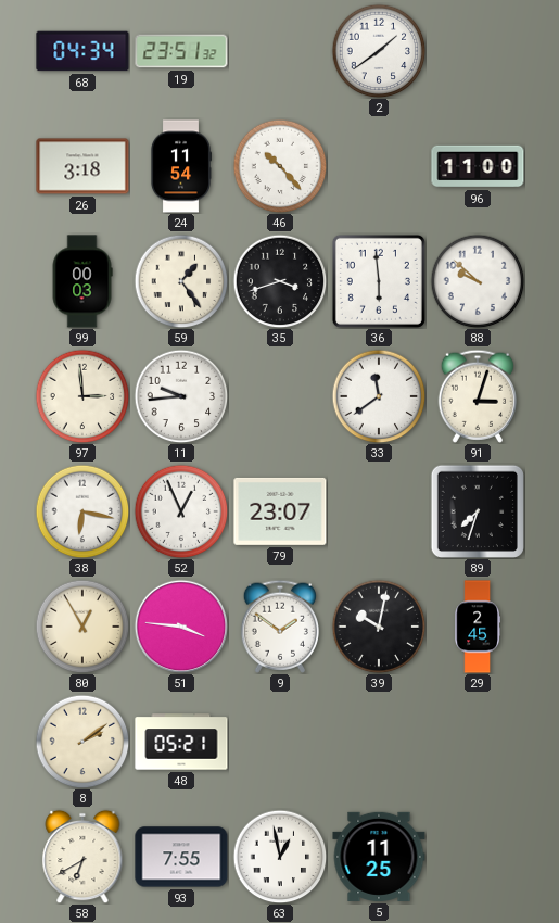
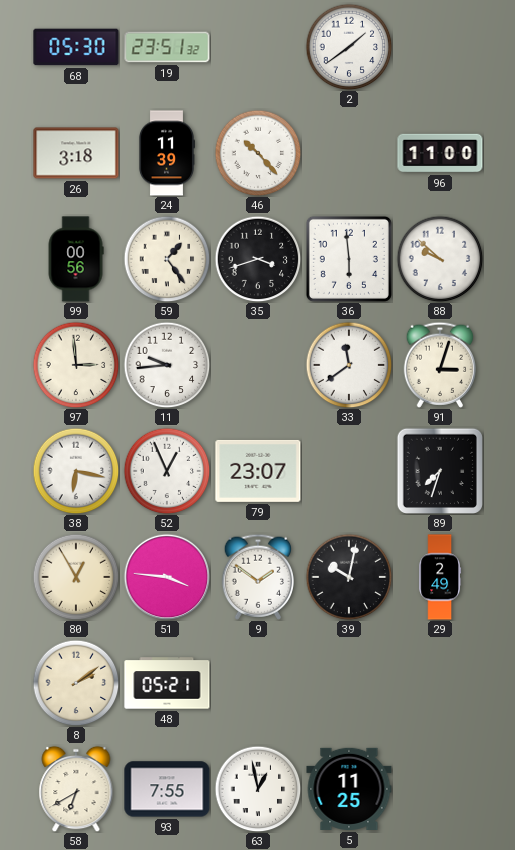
68: 04:34 -> 05:30
24: 11:54 -> 11:39
99: 00:03 -> 00:56
29: 2:45 -> 2:49
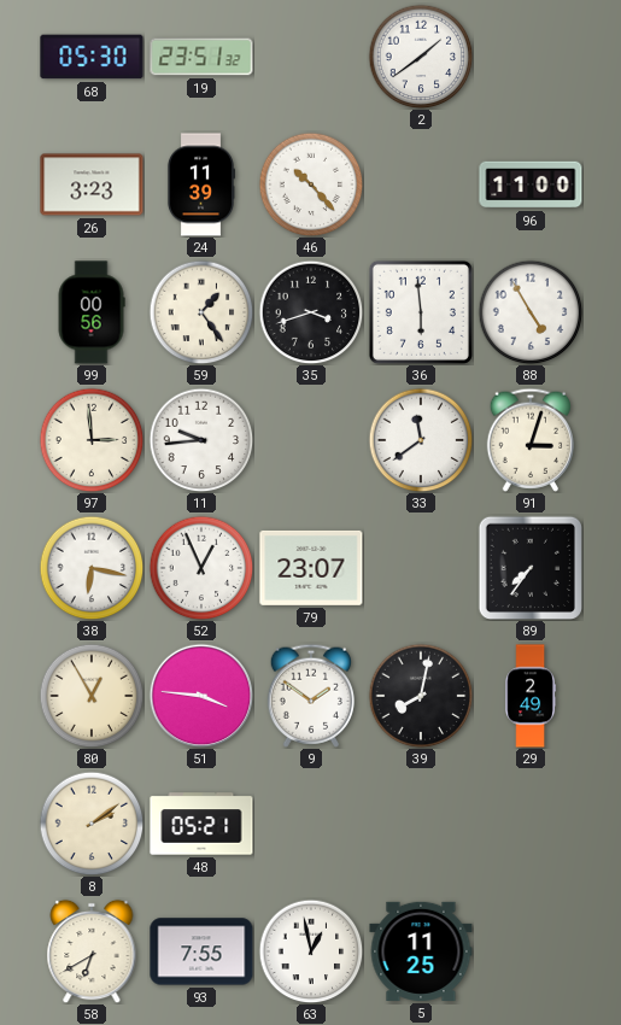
26: 3:18 -> 3:23
88: 9:52 -> 4:55
89: 7:33 -> 7:36
39: 10:02 -> 8:02
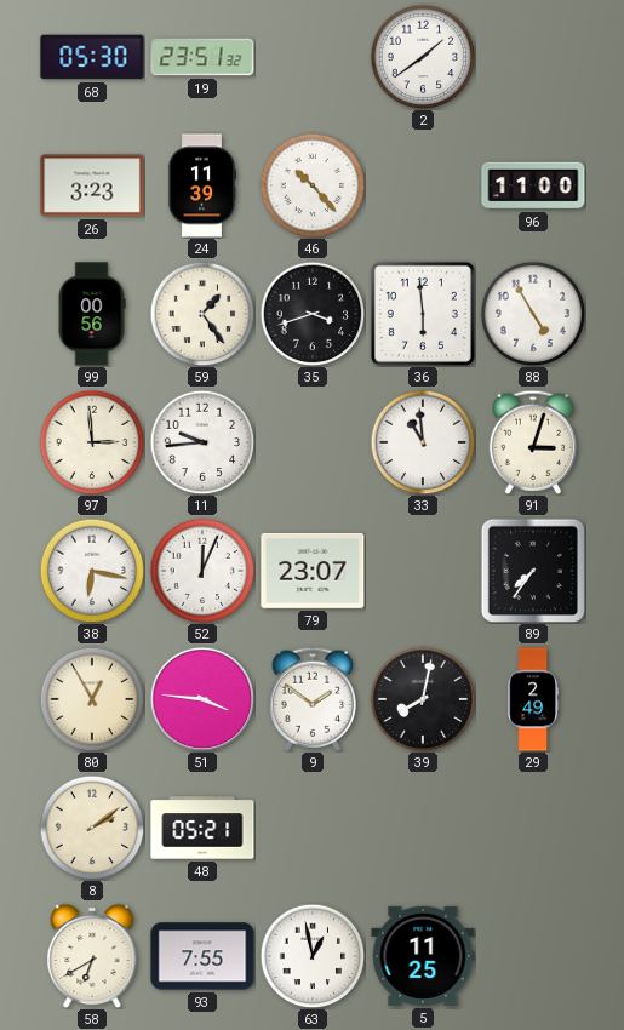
33: 11:39 -> 10:59
52: 12:56 -> 12:04
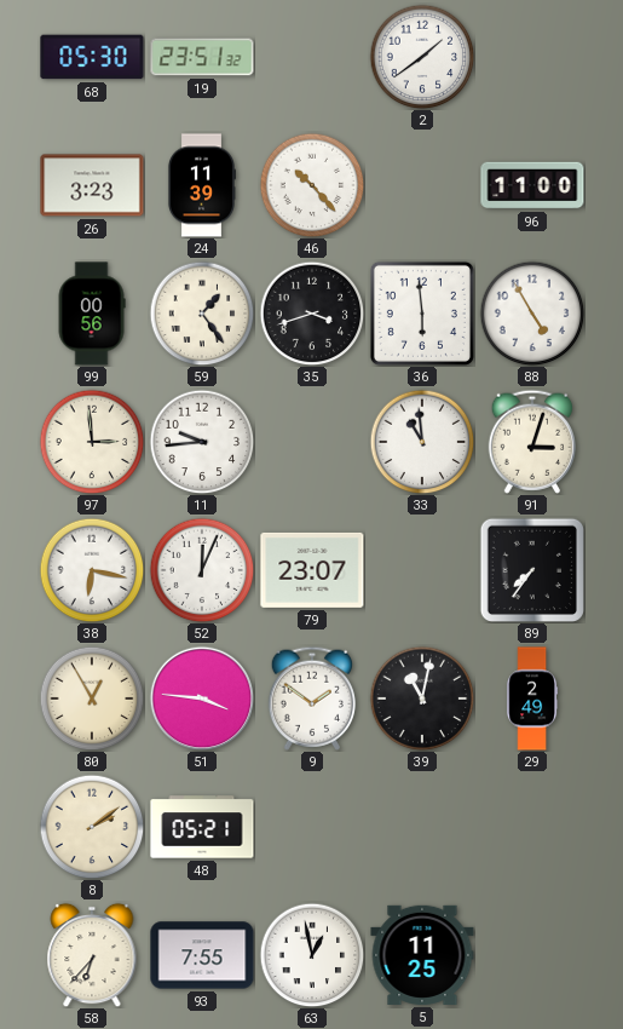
39: 8:02 -> 11:02
58: 6:40 -> 6:37
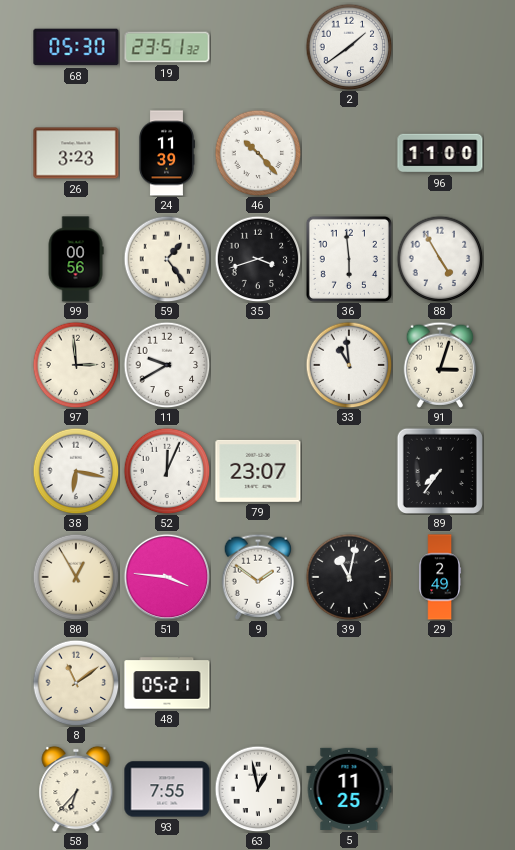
11: 9:44 -> 9:40
8: 2:09 -> 11:09
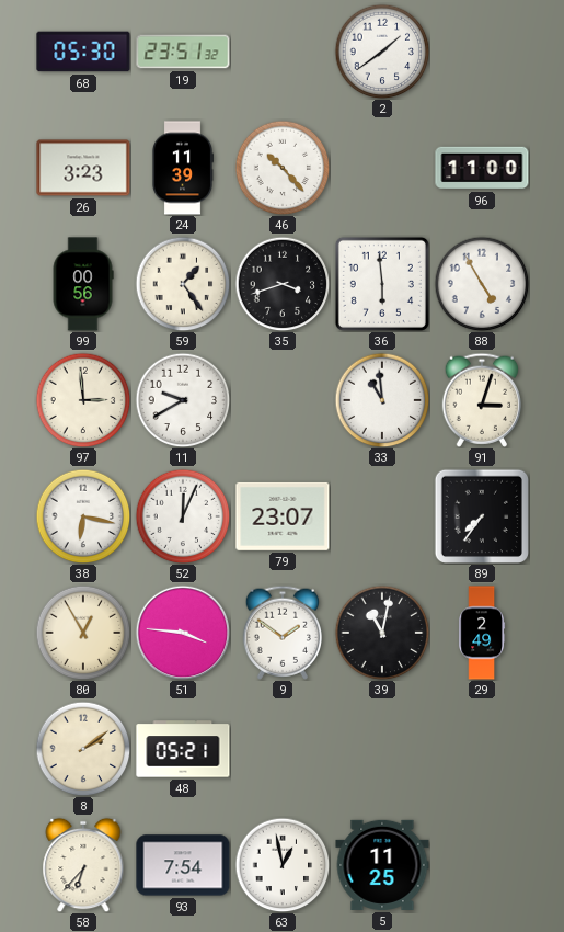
8: 11:09 -> 2:09
93: 7:55 -> 7:54
